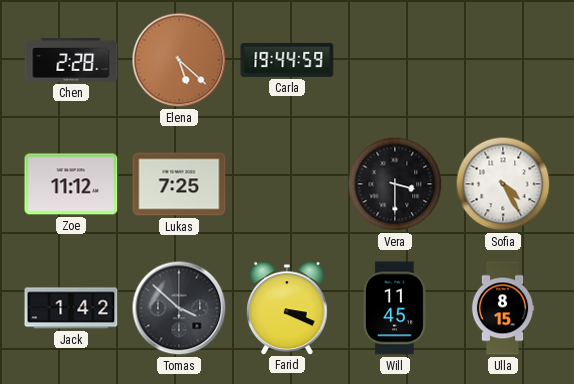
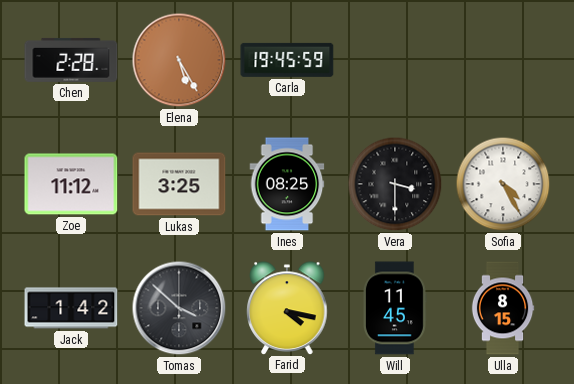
Elena: 5:22 -> 5:25
Carla: 19:44 -> 19:45
Lukas: 7:25 -> 3:25
Ines: none -> 08:25
Farid: 3:19 -> 4:17
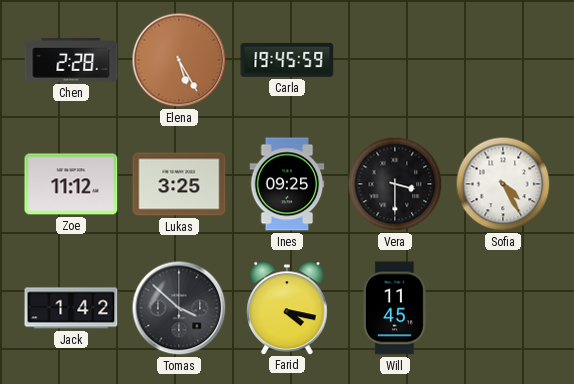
Ines: 08:25 -> 09:25
Ulla: 8:15 -> none
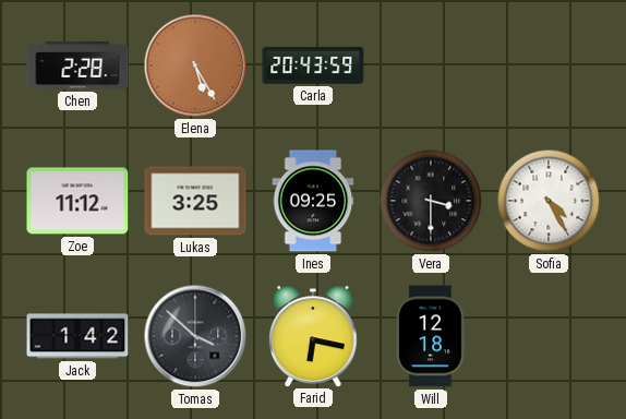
Carla: 19:45 -> 20:43
Farid: 4:17 -> 6:17
Will: 11:45 -> 12:18
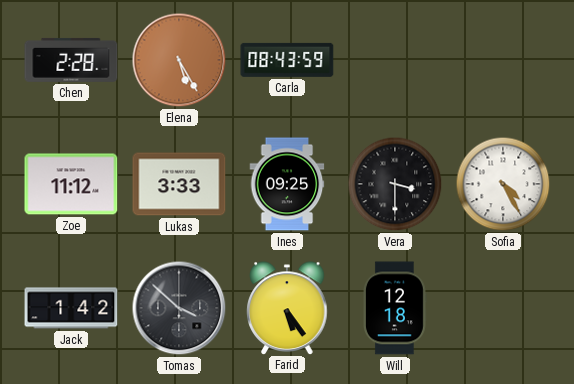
Carla: 20:43 -> 08:43
Lukas: 3:25 -> 3:33
Farid: 6:17 -> 5:24
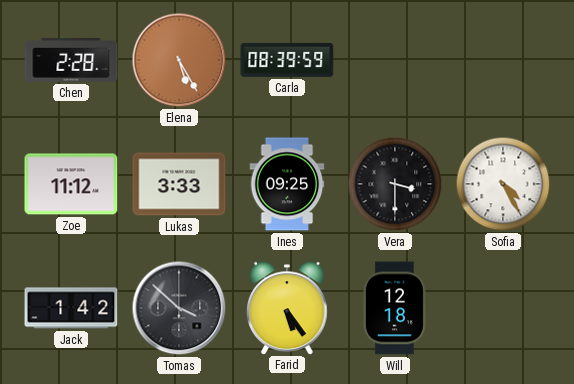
Carla: 08:43 -> 08:39
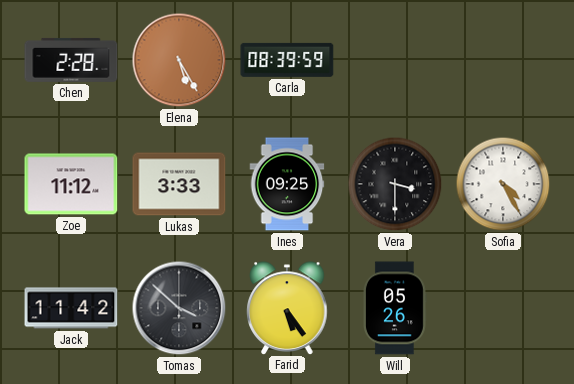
Jack: 1:42 -> 11:42
Will: 12:18 -> 05:26
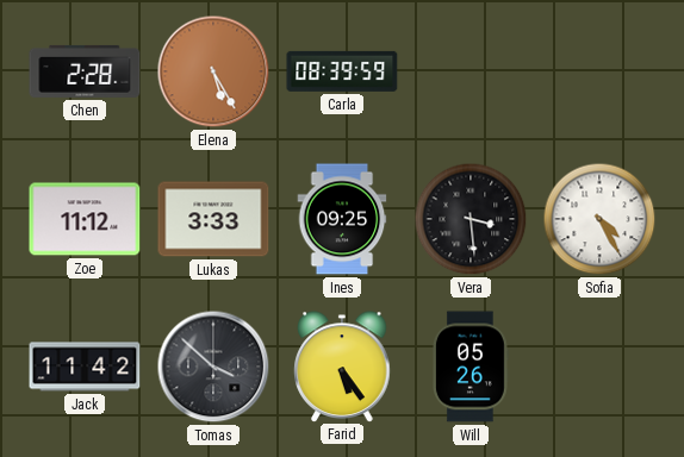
Vera: 3:30 -> 3:29
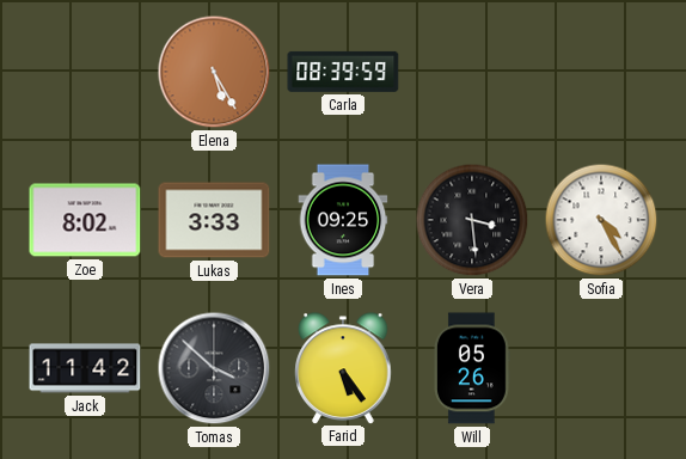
Chen: 2:28 -> none
Zoe: 11:12 -> 8:02
